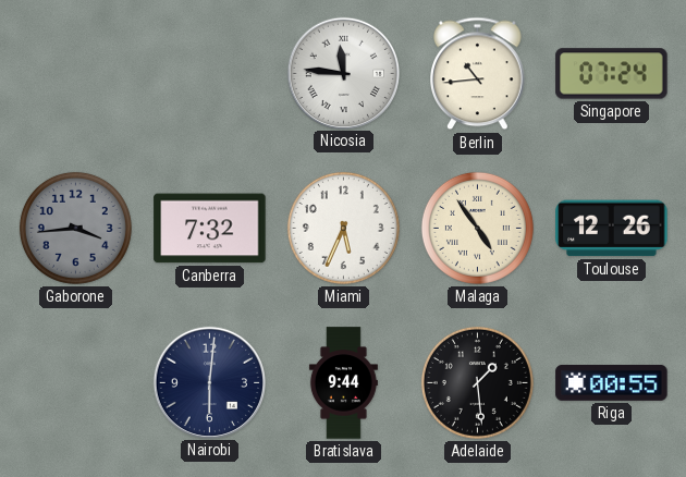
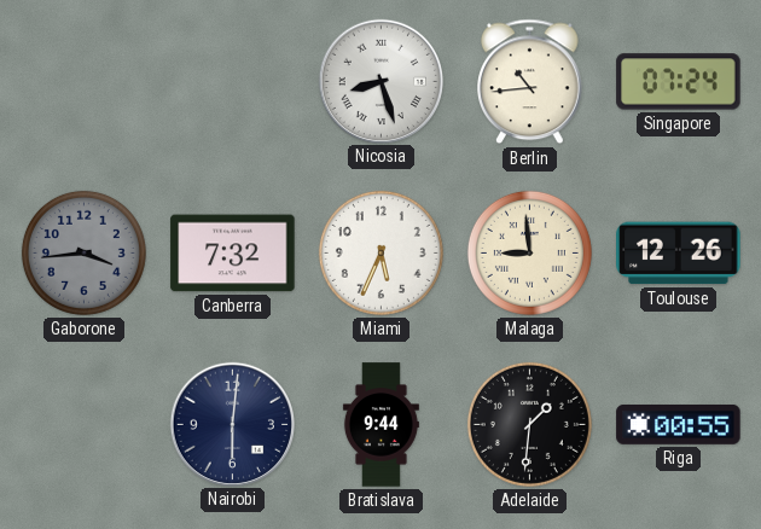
Nicosia: 11:46 -> 8:27
Malaga: 4:54 -> 8:59
Adelaide: 1:29 -> 1:31
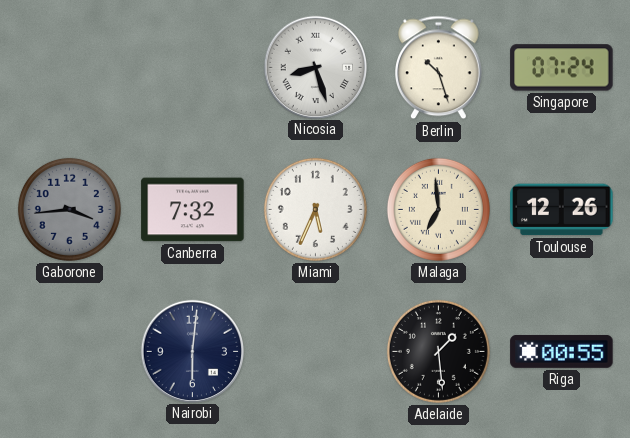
Berlin: 10:44 -> 10:27
Malaga: 8:59 -> 6:59
Bratislava: 9:44 -> none
Adelaide: 1:31 -> 1:29
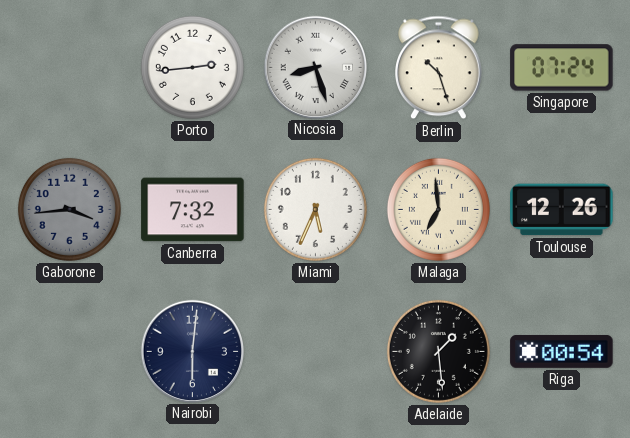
Porto: none -> 2:44
Riga: 00:55 -> 00:54
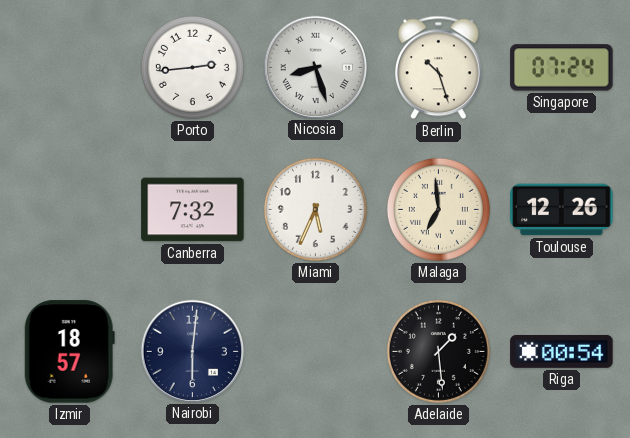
Gaborone: 3:44 -> none
Izmir: none -> 18:57
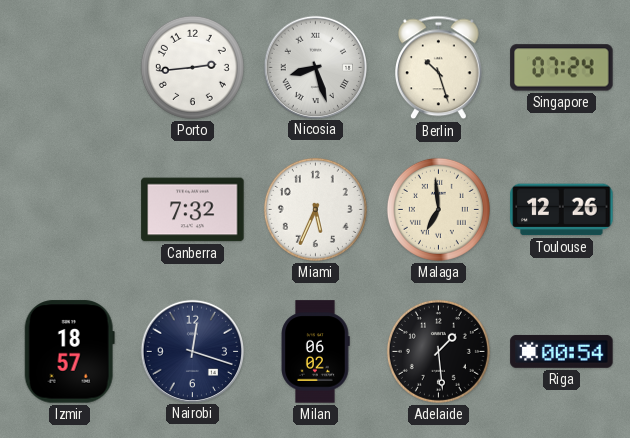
Nairobi: 6:01 -> 12:18
Milan: none -> 06:02
